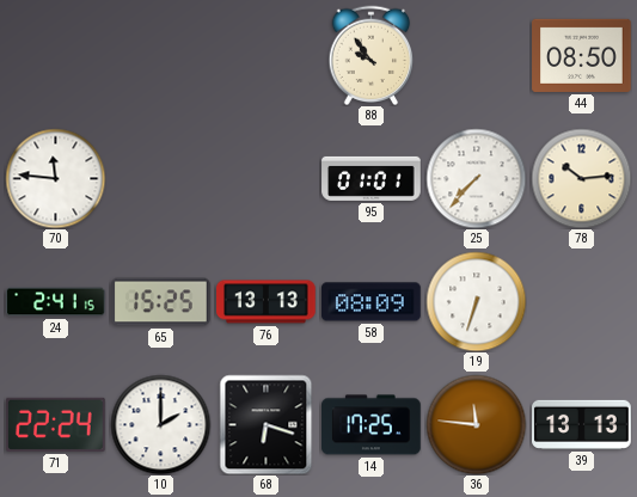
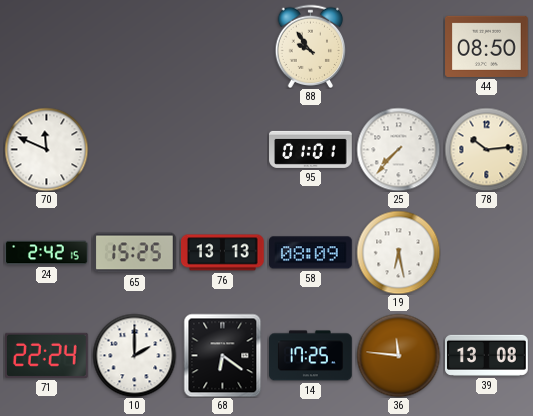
70: 11:46 -> 11:49
24: 2:41 -> 2:42
19: 6:33 -> 6:28
68: 6:18 -> 6:21
39: 13:13 -> 13:08
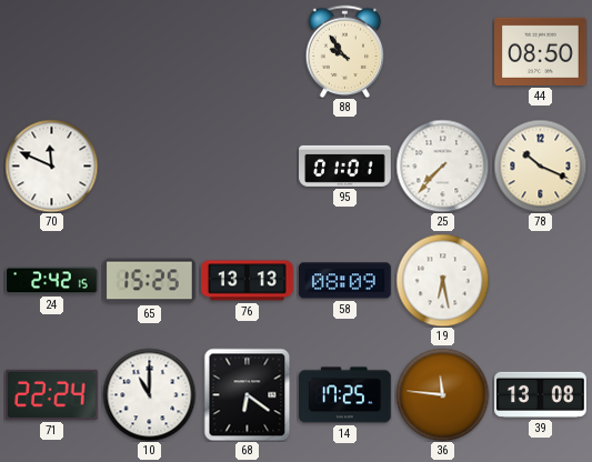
78: 10:14 -> 10:19
10: 2:00 -> 11:00
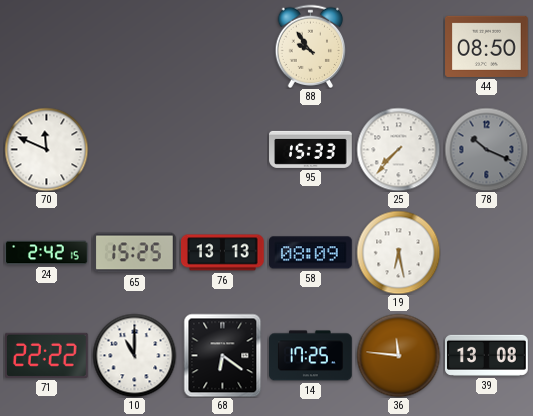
95: 01:01 -> 15:33
78 dial: cream -> grey
71: 22:24 -> 22:22
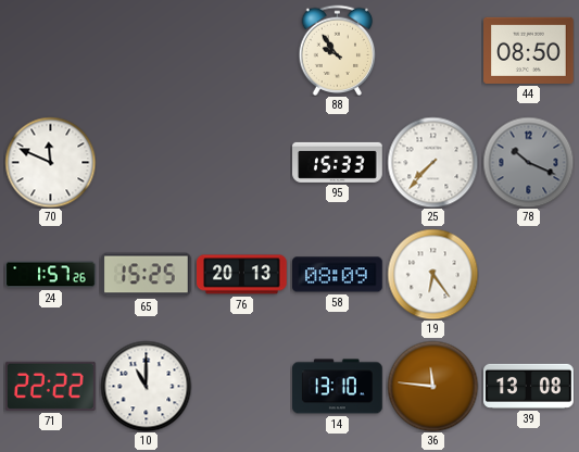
24: 2:42 -> 1:57
76: 13:13 -> 20:13
19: 6:28 -> 6:24
68: 6:21 -> none
14: 17:25 -> 13:10
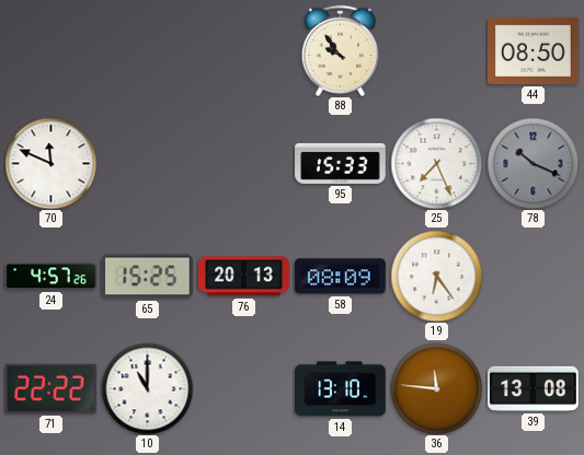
25: 7:37 -> 7:26
24: 1:57 -> 4:57
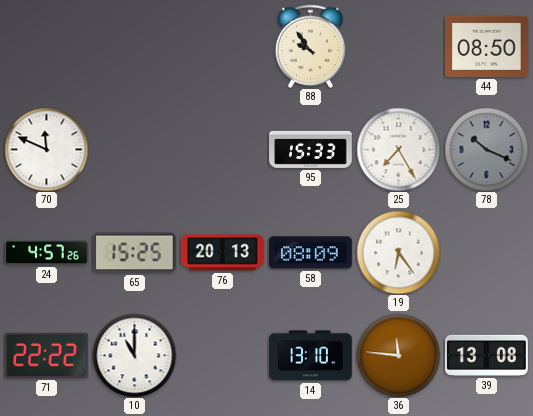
25: 7:26 -> 7:25
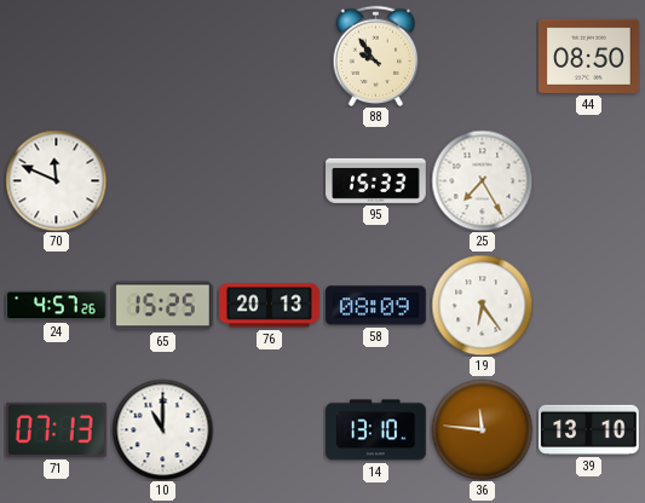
78: 10:19 -> none
71: 22:22 -> 07:13
39: 13:08 -> 13:10
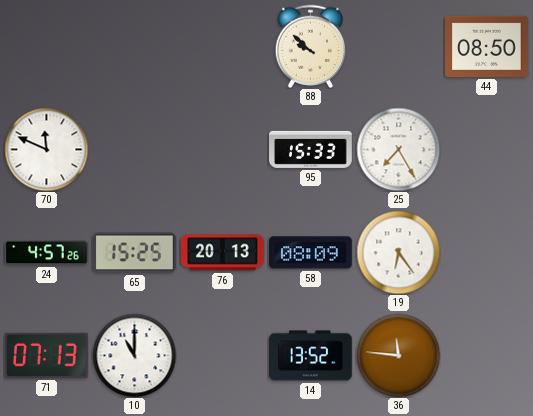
88: 9:54 -> 9:52
14: 13:10 -> 13:52
39: 13:10 -> none
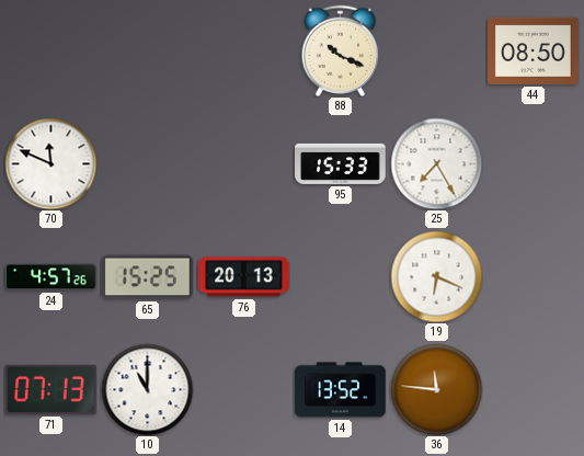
88: 9:52 -> 10:19
58: 08:09 -> none
19: 6:24 -> 6:19
